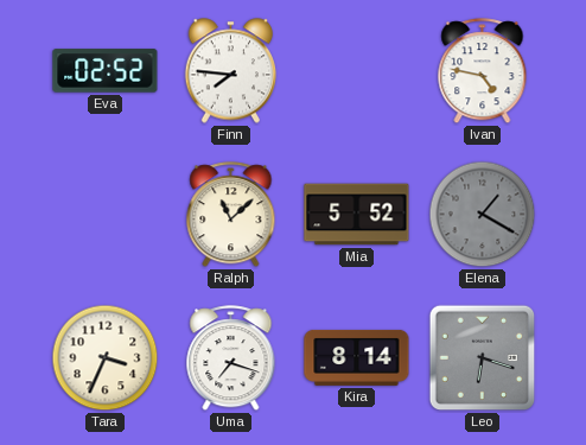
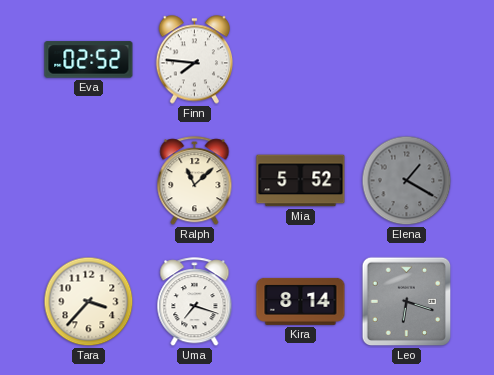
Ivan: 4:47 -> none
Tara: 3:34 -> 3:37
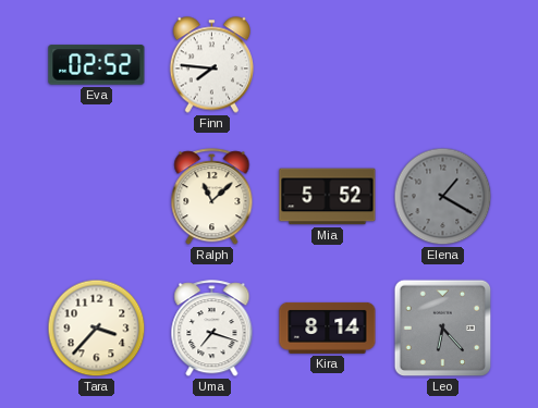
Leo: 6:18 -> 6:23
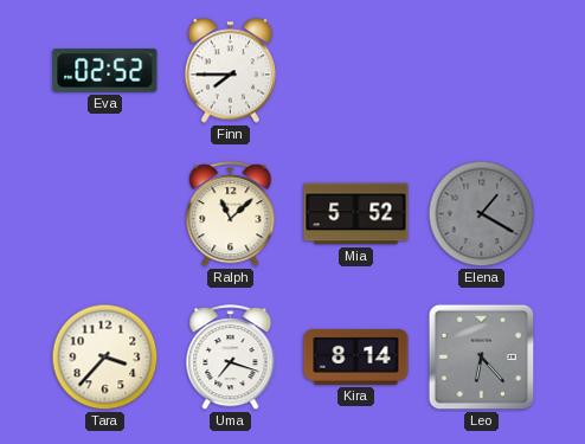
Finn: 7:46 -> 7:45
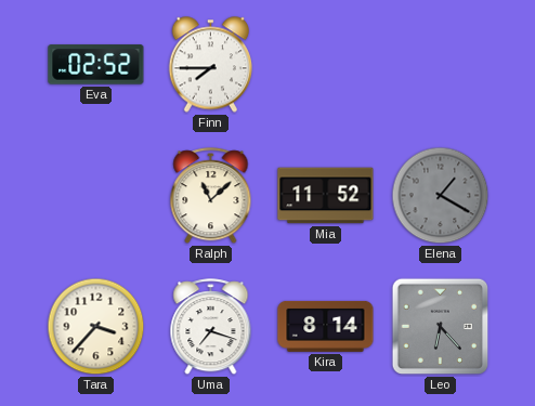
Mia: 5:52 -> 11:52
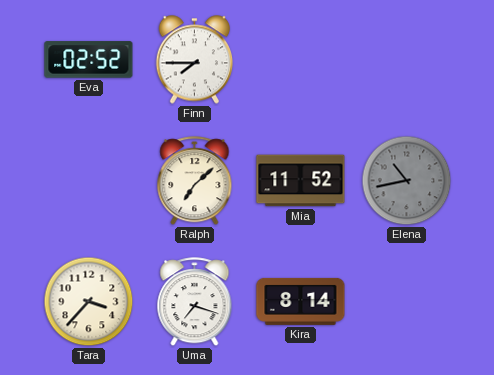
Ralph: 11:08 -> 7:08
Elena: 1:20 -> 10:43
Leo: 6:23 -> none
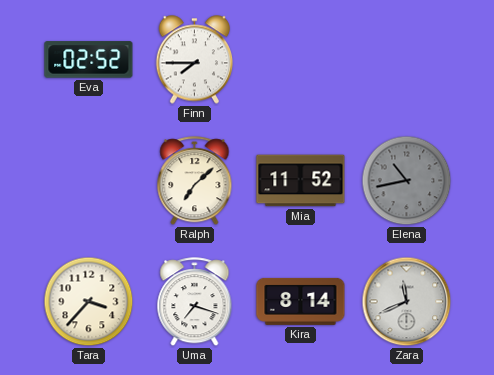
Zara: none -> 11:41
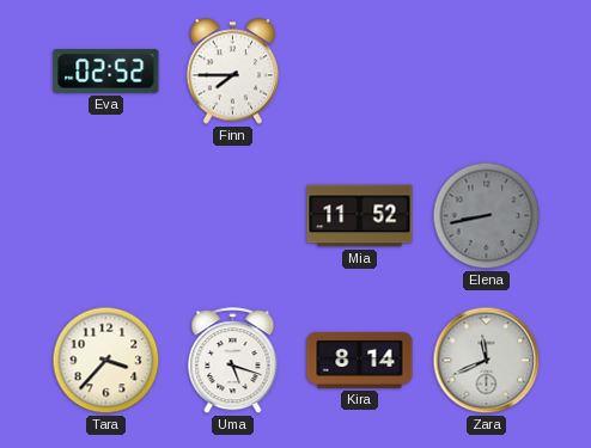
Ralph: 7:08 -> none
Elena: 10:43 -> 8:43
Uma: 7:18 -> 5:18
